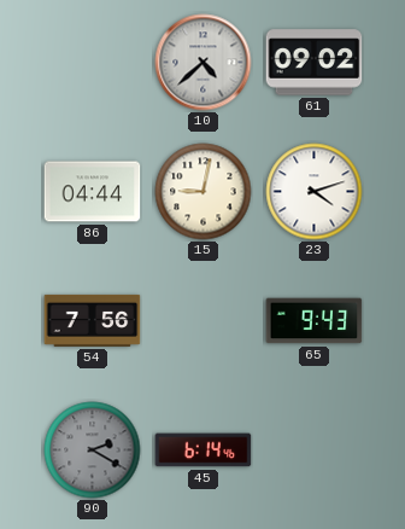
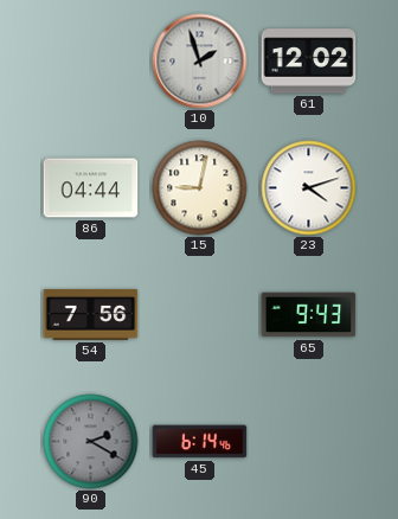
10: 4:38 -> 1:57
61: 09:02 -> 12:02
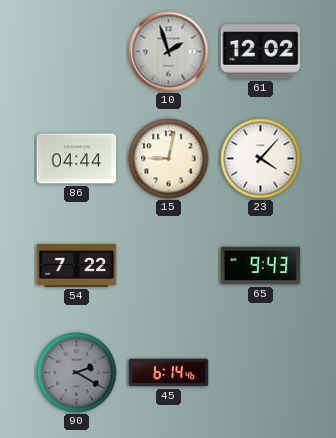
23: 4:12 -> 4:07
54: 7:56 -> 7:22
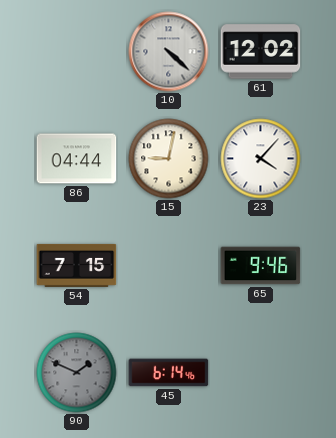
10: 1:57 -> 4:22
54: 7:22 -> 7:15
65: 9:43 -> 9:46
90: 2:20 -> 1:49
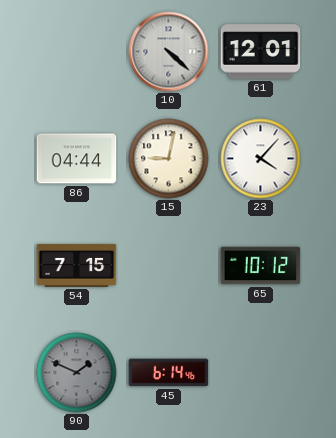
61: 12:02 -> 12:01
65: 9:46 -> 10:12
